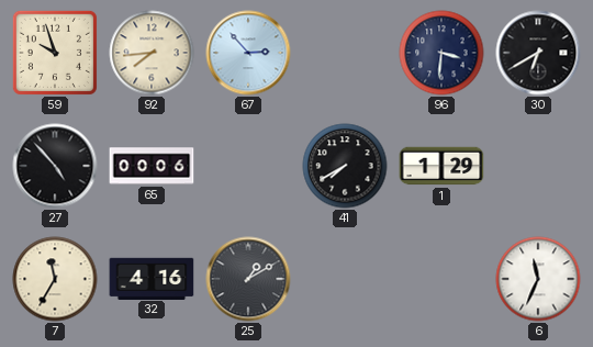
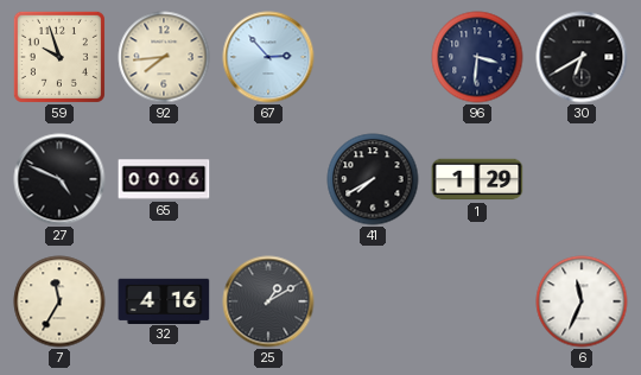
27: 4:53 -> 4:49
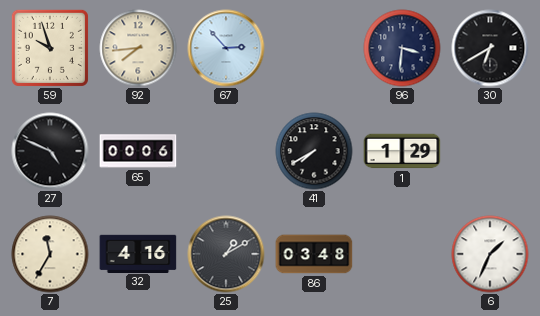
86: none -> 03:48
6: 11:34 -> 1:34
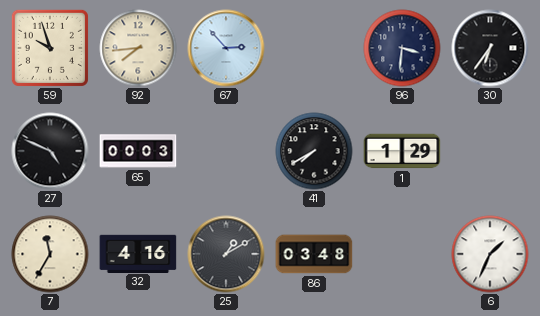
30: 6:40 -> 6:36
65: 00:06 -> 00:03
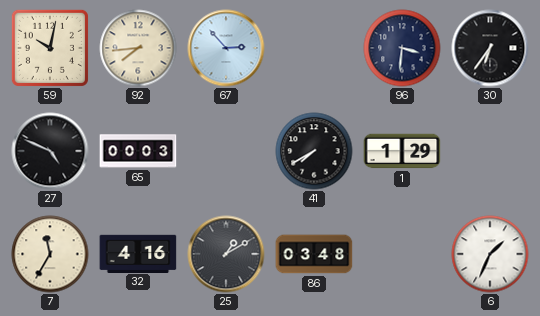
59: 9:57 -> 10:02
